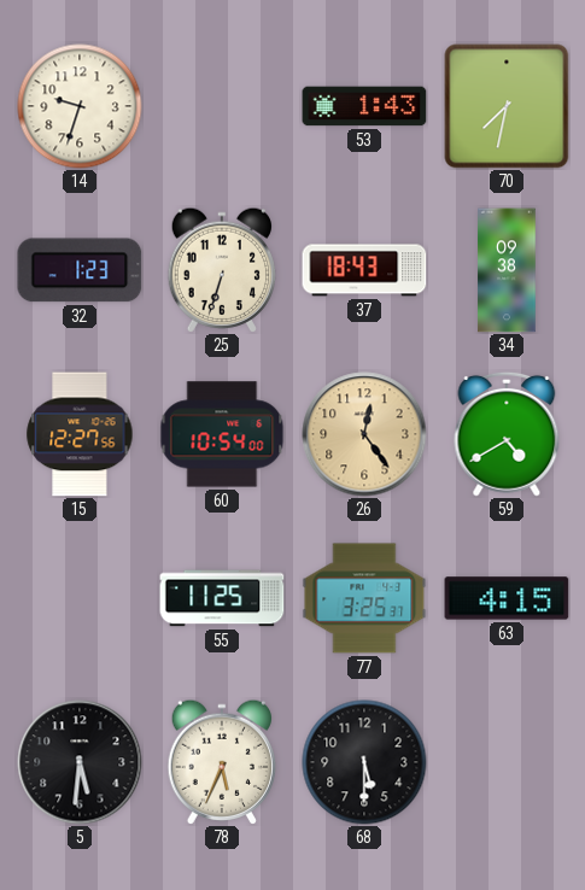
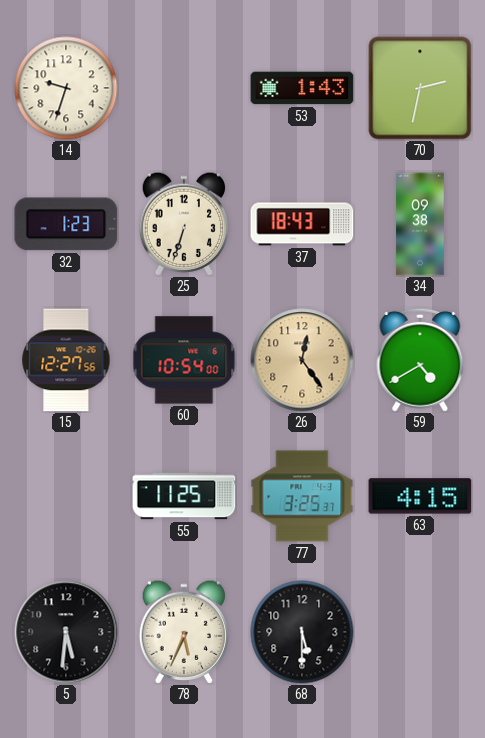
70: 7:32 -> 2:32
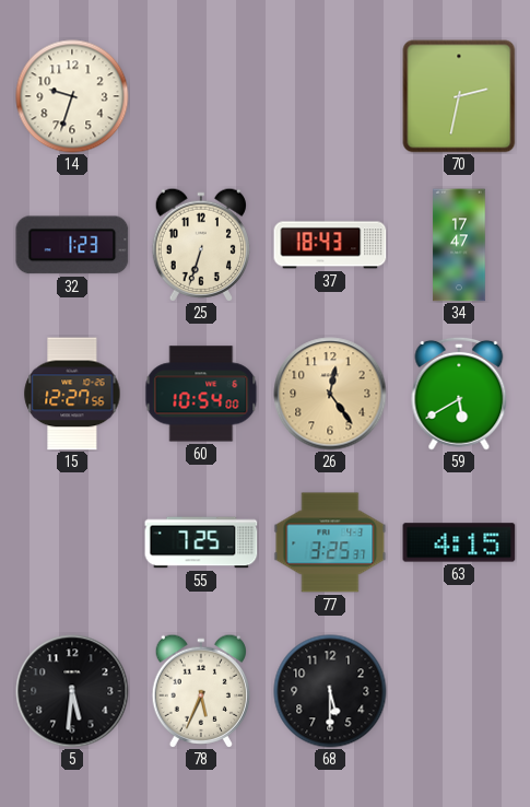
53: 1:43 -> none
34: 09:38 -> 17:47
59: 4:40 -> 5:40
55: 11:25 -> 7:25
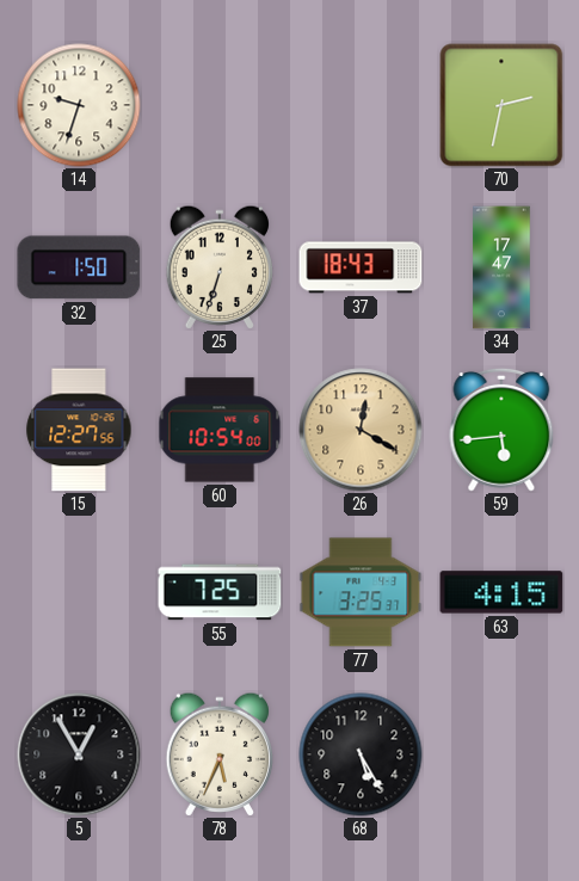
32: 1:23 -> 1:50
26: 12:24 -> 12:20
59: 5:40 -> 5:44
5: 5:31 -> 12:55
68: 5:30 -> 5:25
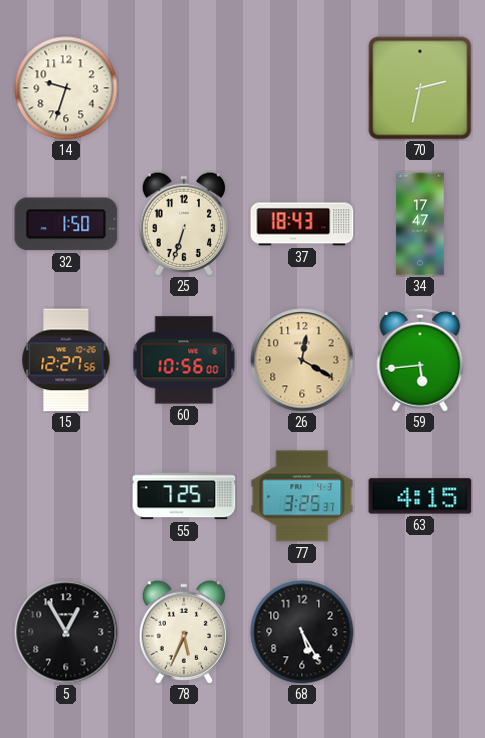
60: 10:54 -> 10:56
